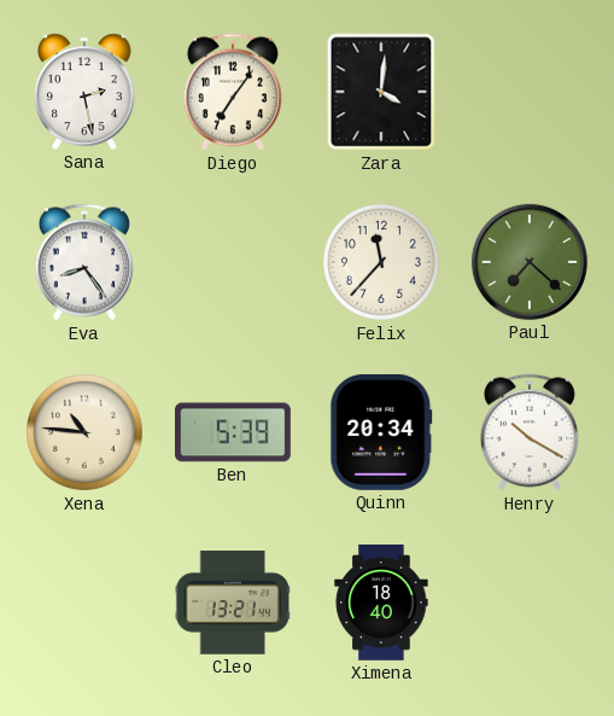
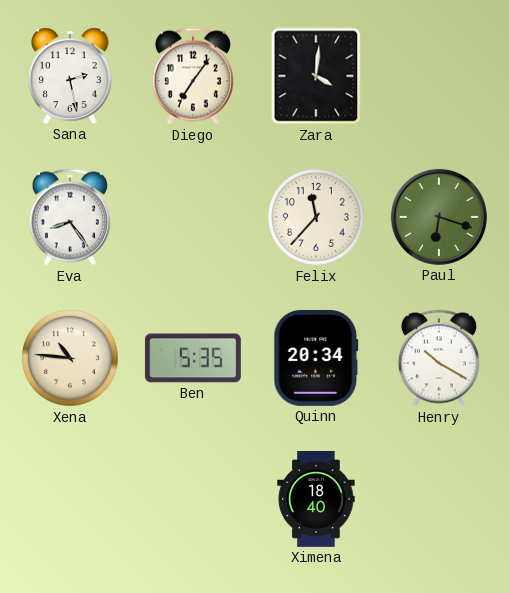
Paul: 7:22 -> 6:18
Ben: 5:39 -> 5:35
Cleo: 13:21 -> none
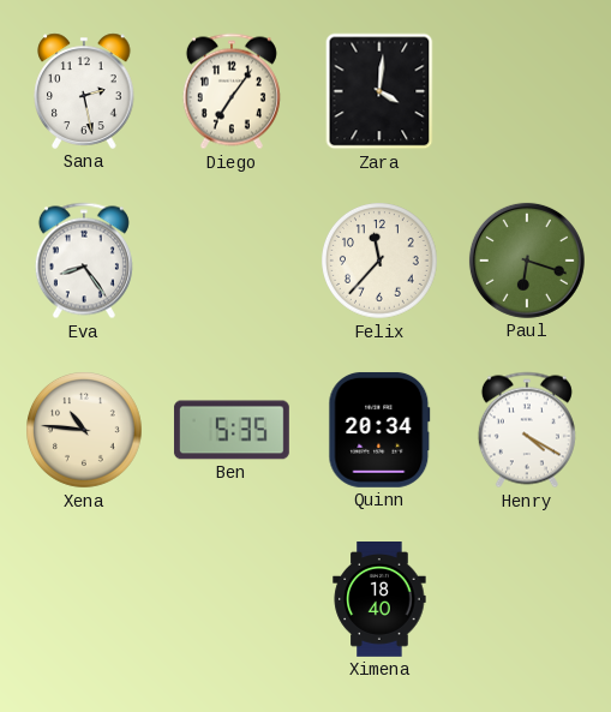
Henry: 10:20 -> 4:20
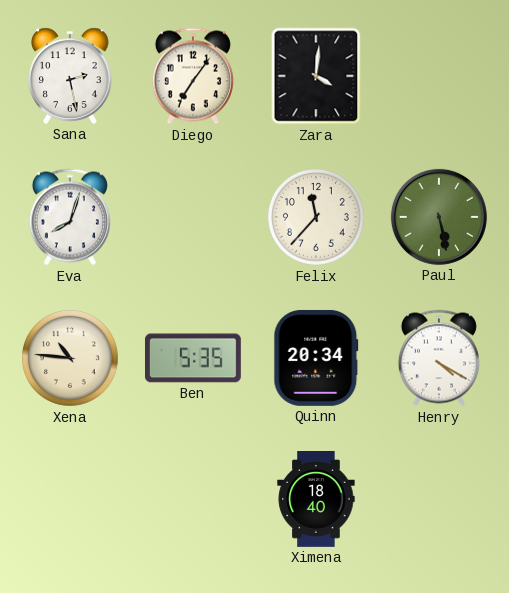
Eva: 8:24 -> 8:03
Paul: 6:18 -> 5:28
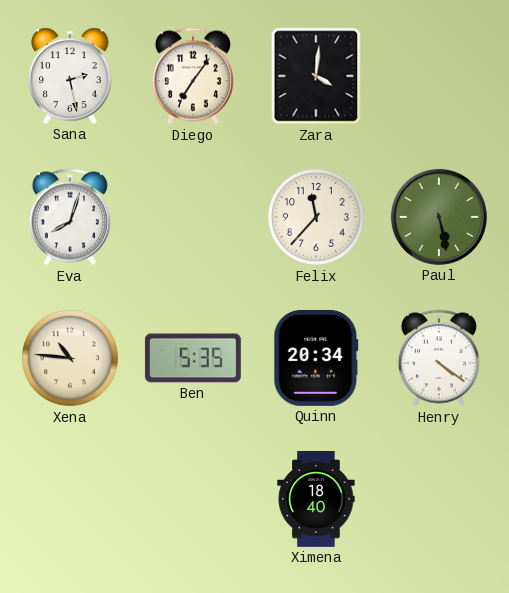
Henry: 4:20 -> 4:21
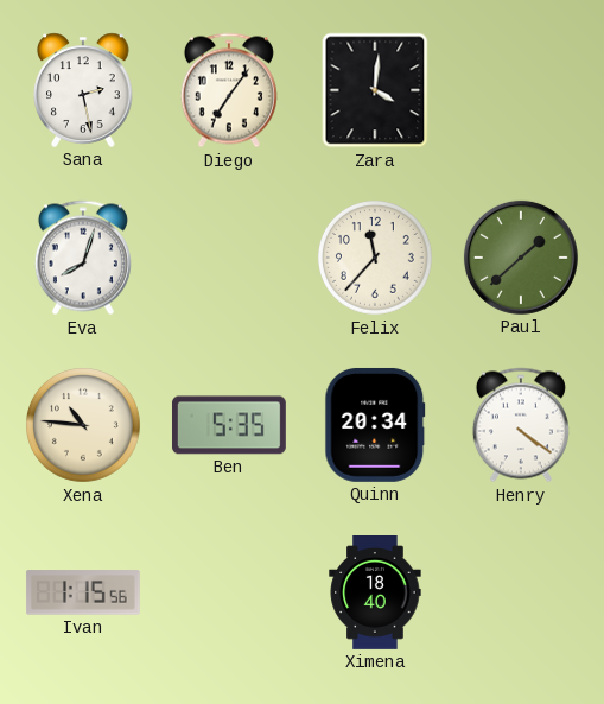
Paul: 5:28 -> 1:38
Ivan: none -> 1:15
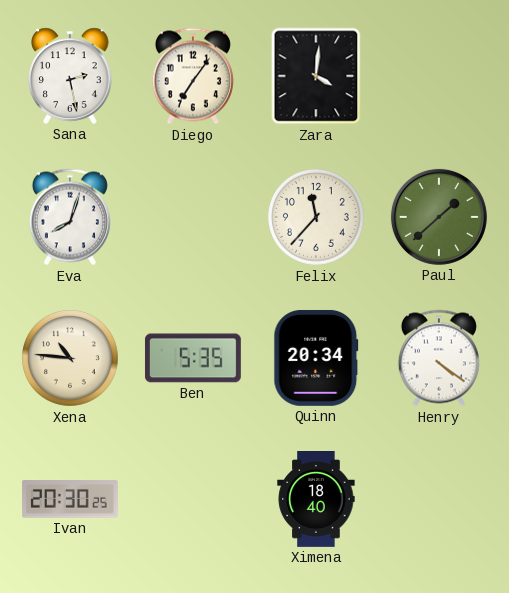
Ivan: 1:15 -> 20:30
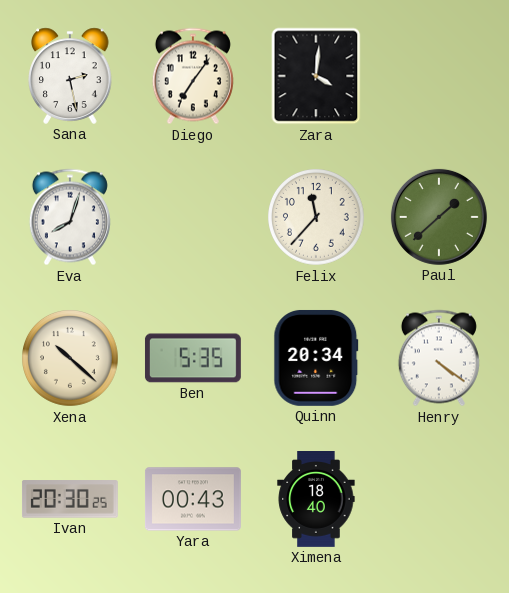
Xena: 10:46 -> 10:22
Yara: none -> 00:43
